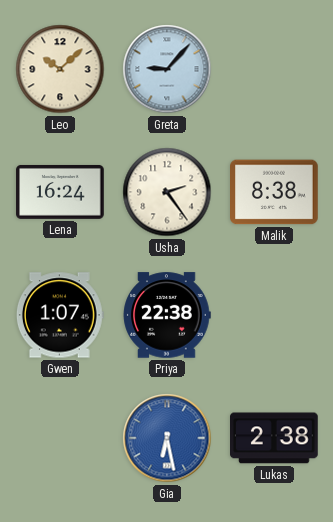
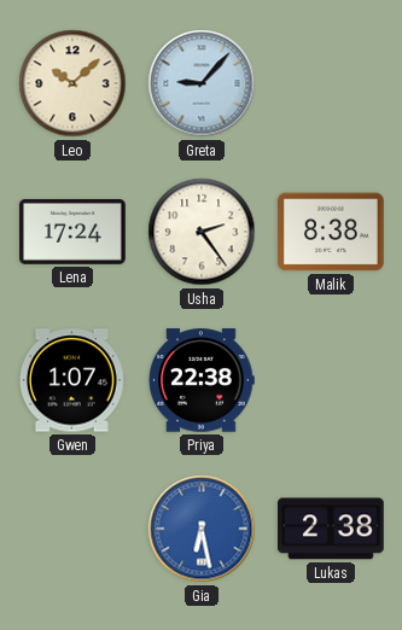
Lena: 16:24 -> 17:24
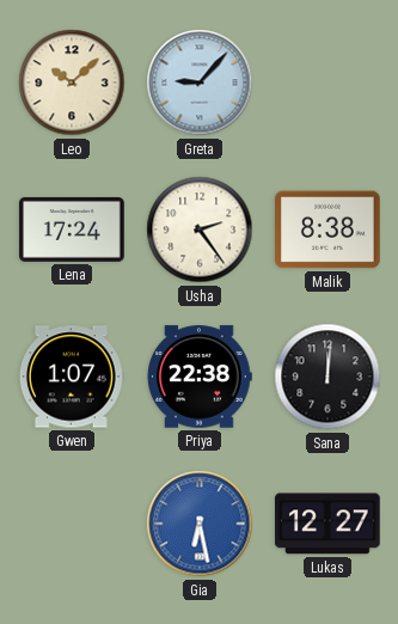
Sana: none -> 12:01
Lukas: 2:38 -> 12:27
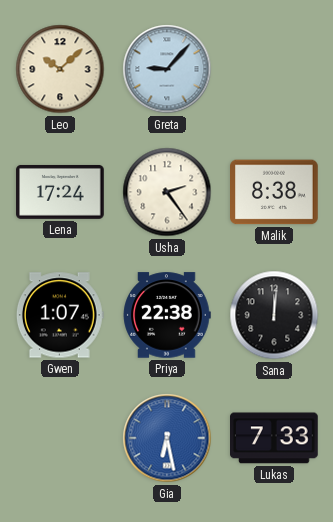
Lukas: 12:27 -> 7:33
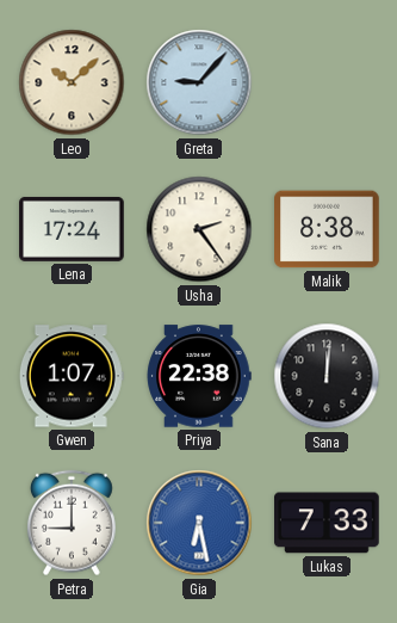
Petra: none -> 9:00
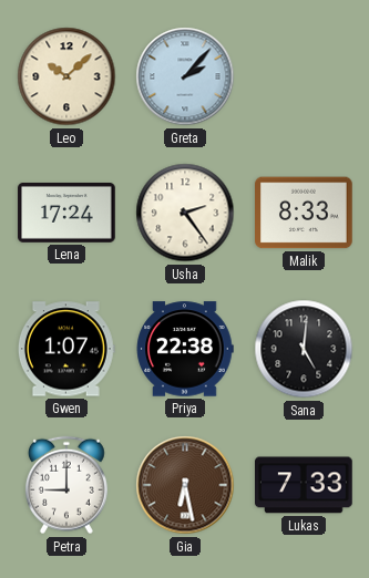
Greta: 9:07 -> 2:07
Malik: 8:38 -> 8:33
Sana: 12:01 -> 5:01
Gia dial: blue -> brown
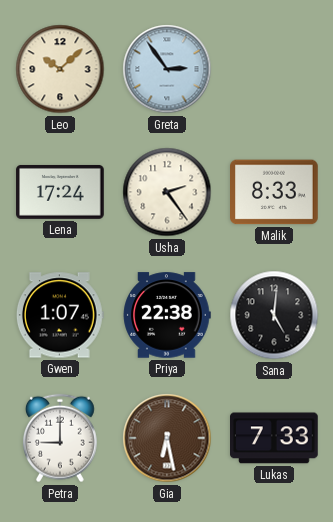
Greta: 2:07 -> 2:54
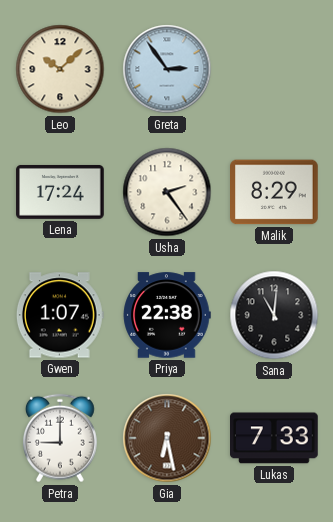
Malik: 8:33 -> 8:29
Sana: 5:01 -> 11:01
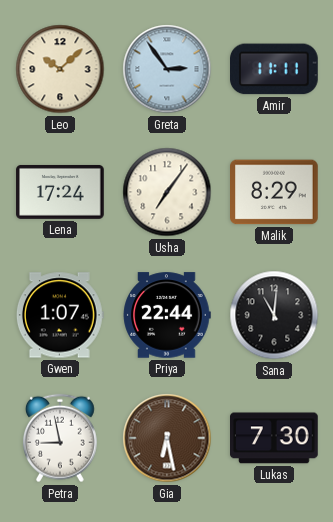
Amir: none -> 11:11
Usha: 2:24 -> 7:06
Priya: 22:38 -> 22:44
Petra: 9:00 -> 8:58
Lukas: 7:33 -> 7:30
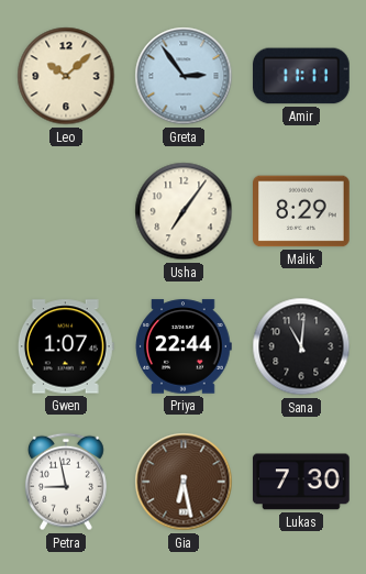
Lena: 17:24 -> none
